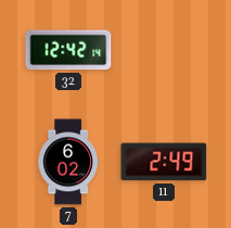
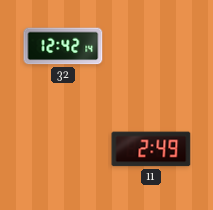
7: 6:02 -> none
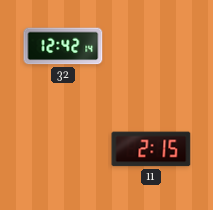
11: 2:49 -> 2:15
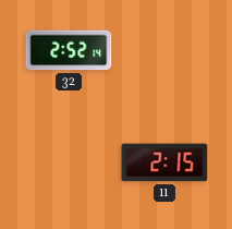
32: 12:42 -> 2:52
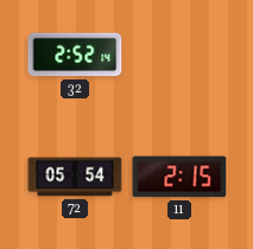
72: none -> 05:54
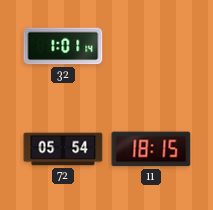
32: 2:52 -> 1:01
11: 2:15 -> 18:15
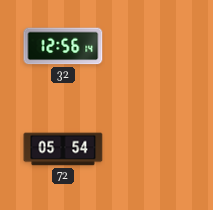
32: 1:01 -> 12:56
11: 18:15 -> none
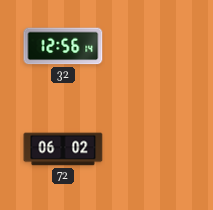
72: 05:54 -> 06:02
